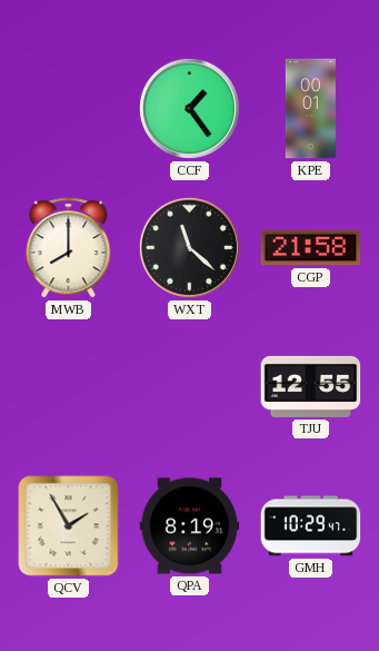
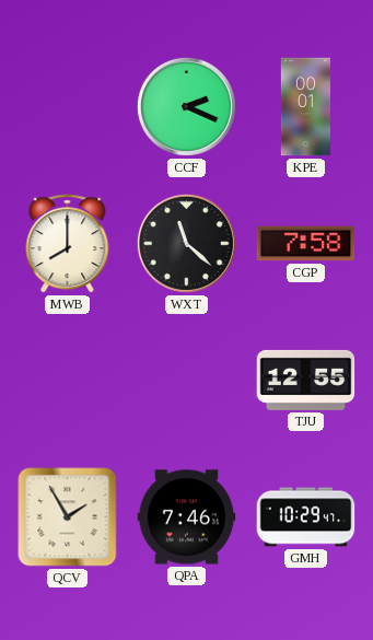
CCF: 1:24 -> 2:19
CGP: 21:58 -> 7:58
QPA: 8:19 -> 7:46
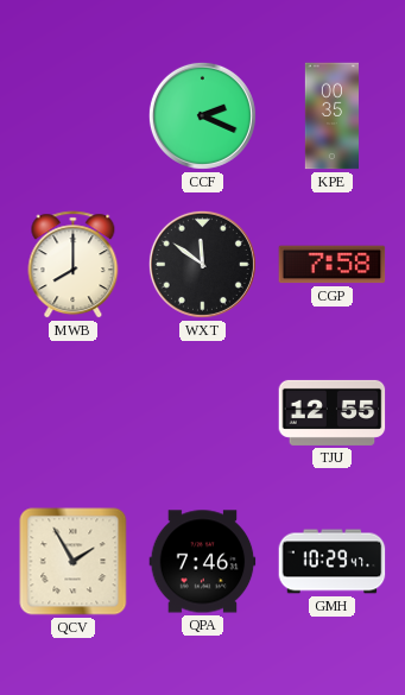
KPE: 00:01 -> 00:35
WXT: 11:22 -> 11:51
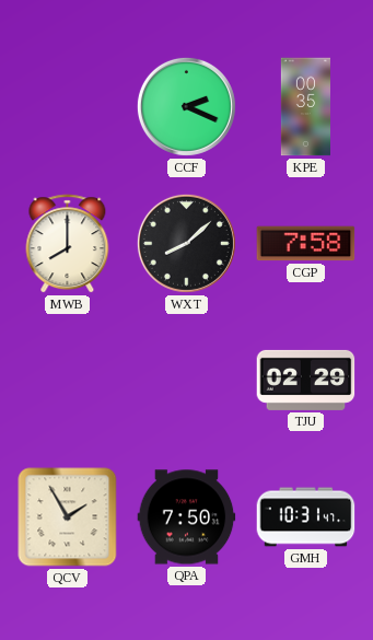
WXT: 11:51 -> 8:08
TJU: 12:55 -> 02:29
QPA: 7:46 -> 7:50
GMH: 10:29 -> 10:31
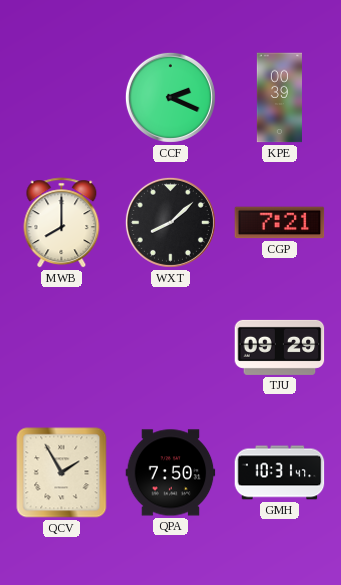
KPE: 00:35 -> 00:39
CGP: 7:58 -> 7:21
TJU: 02:29 -> 09:29
